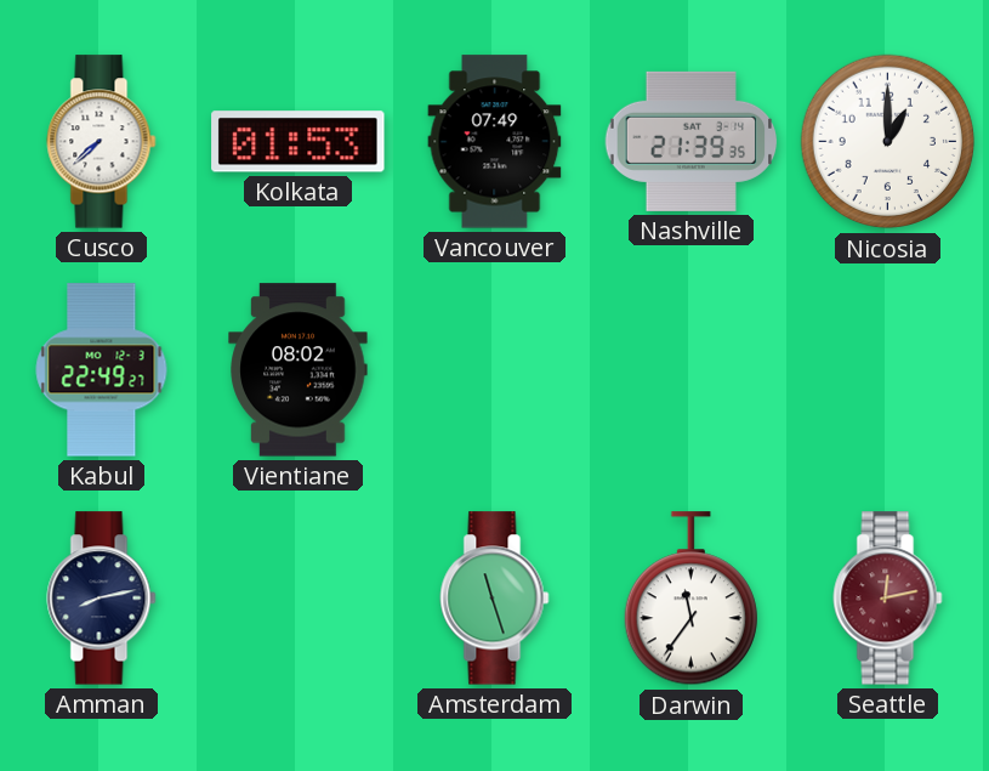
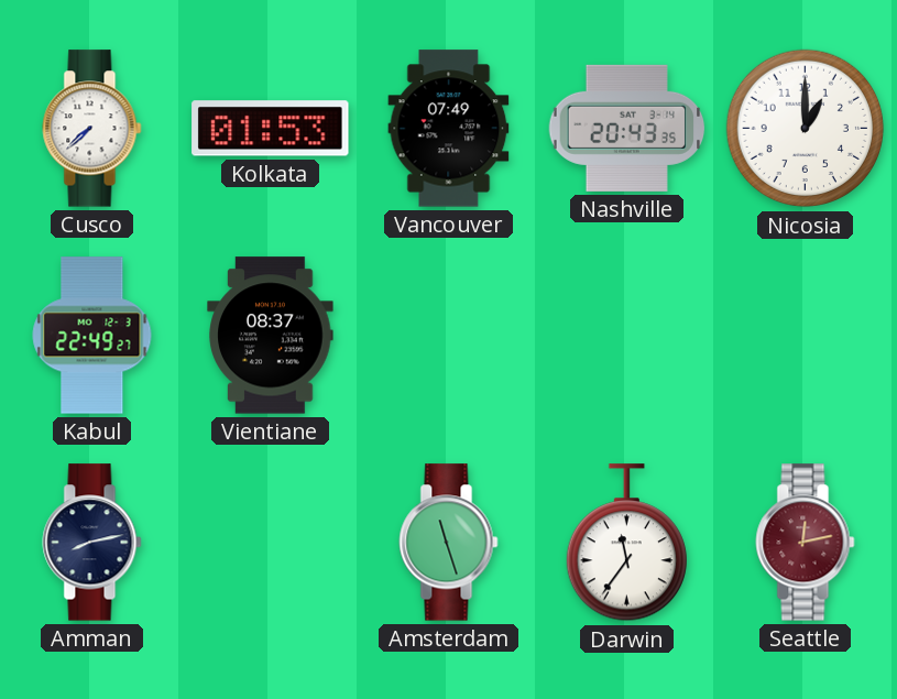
Nashville: 21:39 -> 20:43
Vientiane: 08:02 -> 08:37
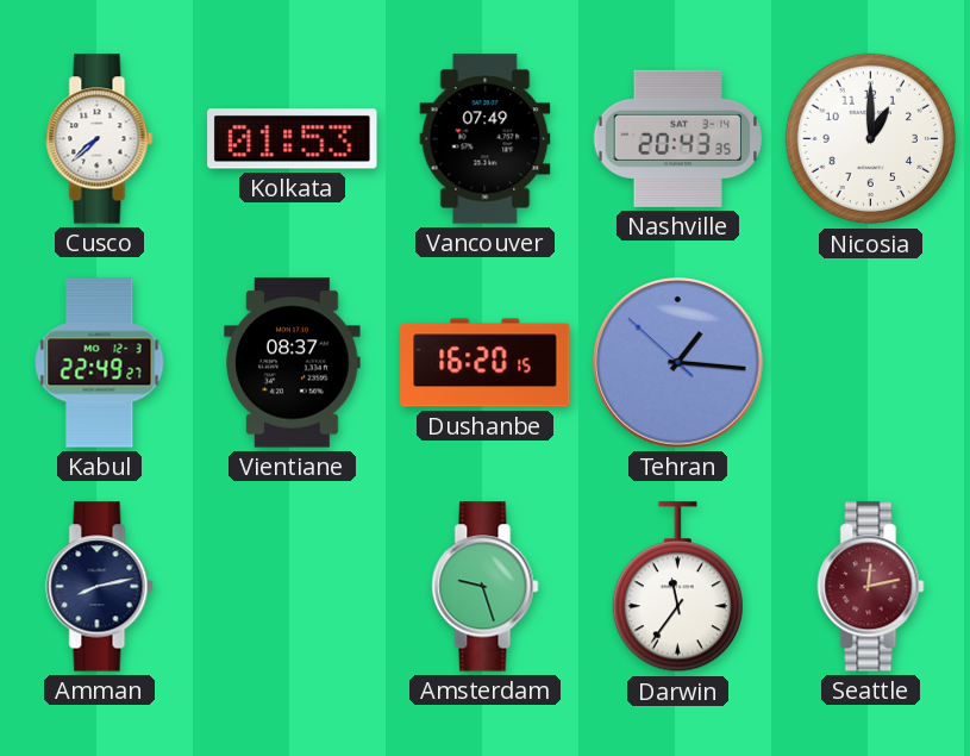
Dushanbe: none -> 16:20
Tehran: none -> 1:15
Amsterdam: 11:27 -> 9:27
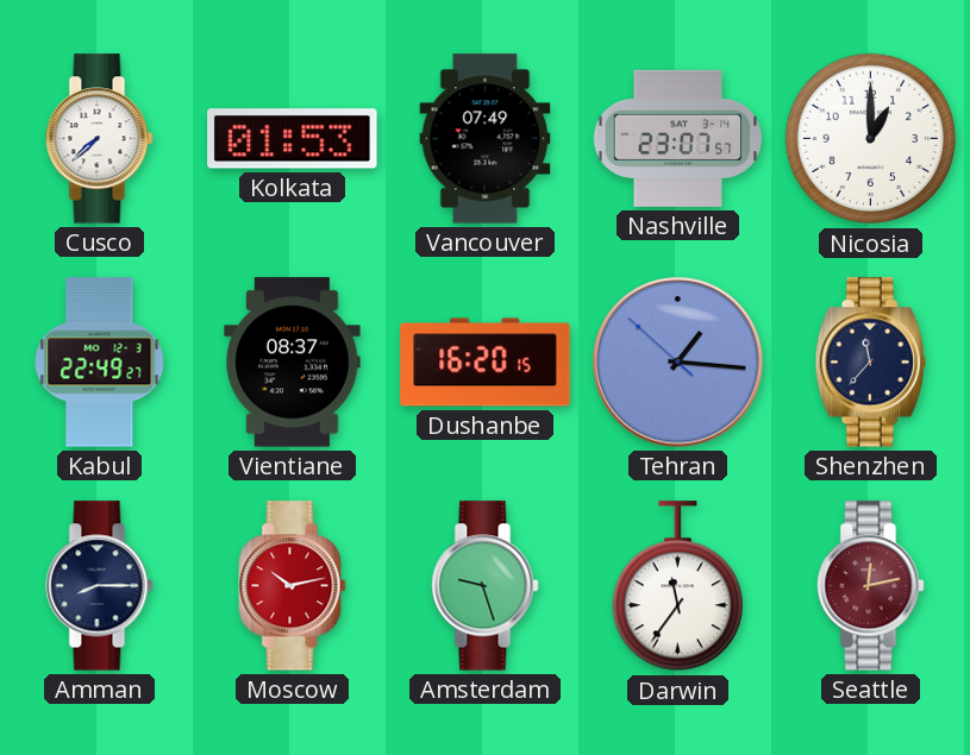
Nashville: 20:43 -> 23:07
Shenzhen: none -> 11:37
Amman: 8:13 -> 8:15
Moscow: none -> 10:13
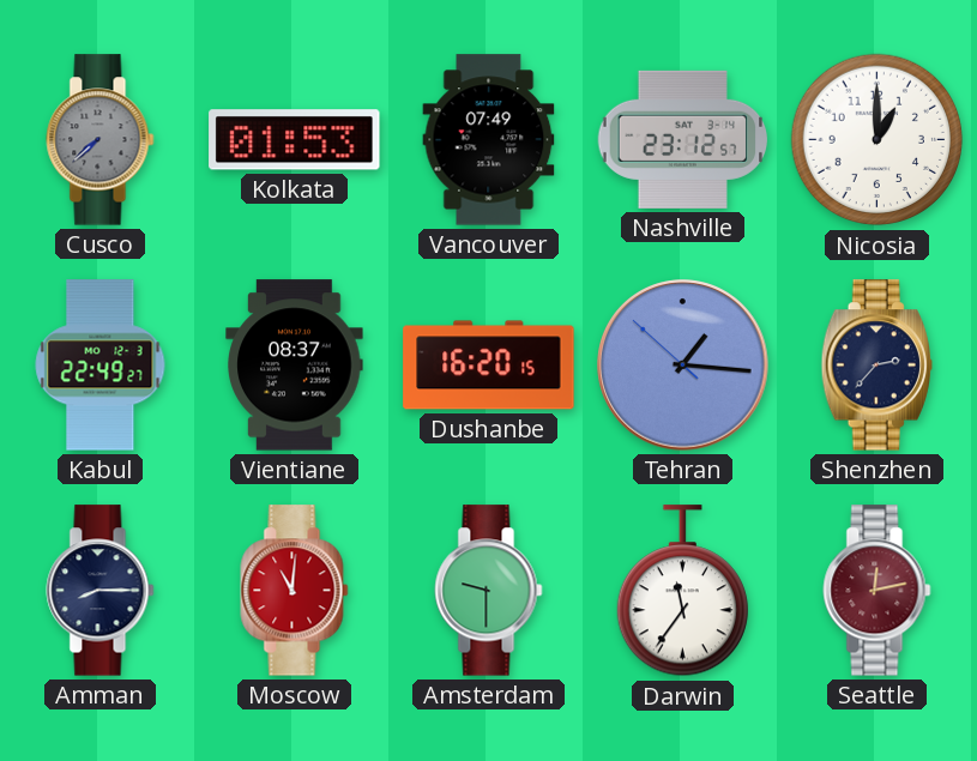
Cusco dial: white -> grey
Nashville: 23:07 -> 23:12
Shenzhen: 11:37 -> 2:37
Moscow: 10:13 -> 11:01
Amsterdam: 9:27 -> 9:30
